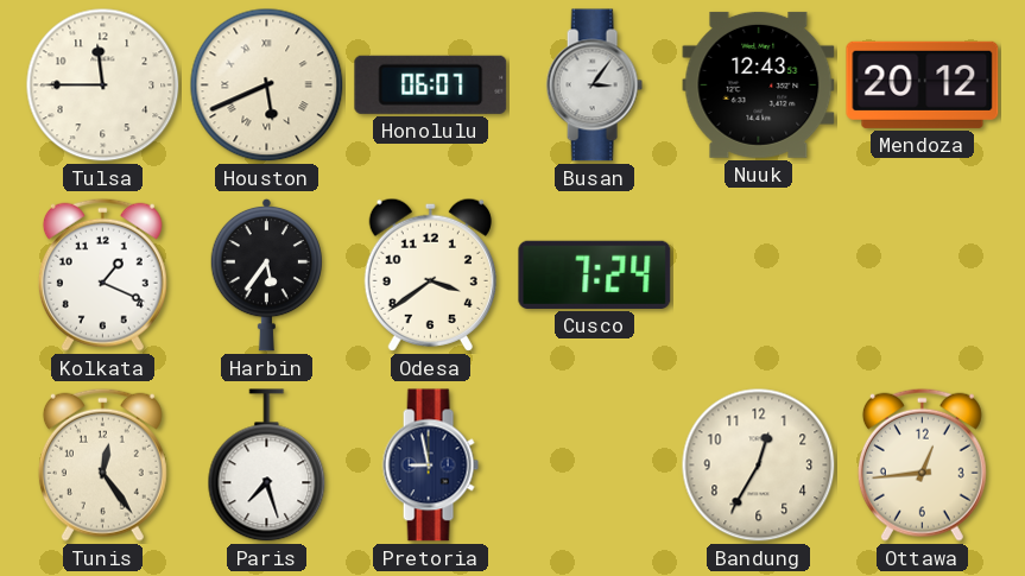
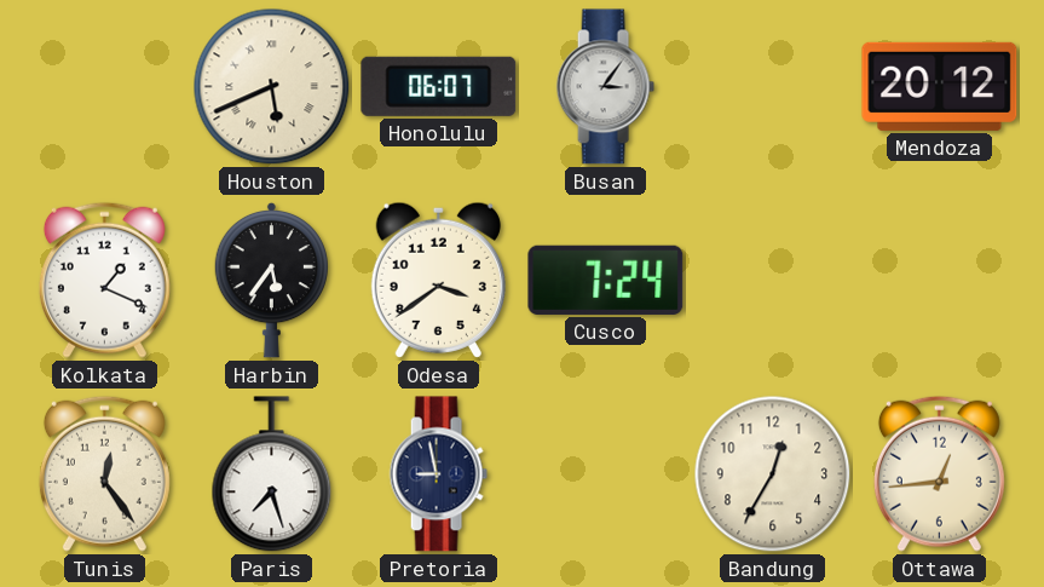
Tulsa: 11:45 -> none
Nuuk: 12:43 -> none
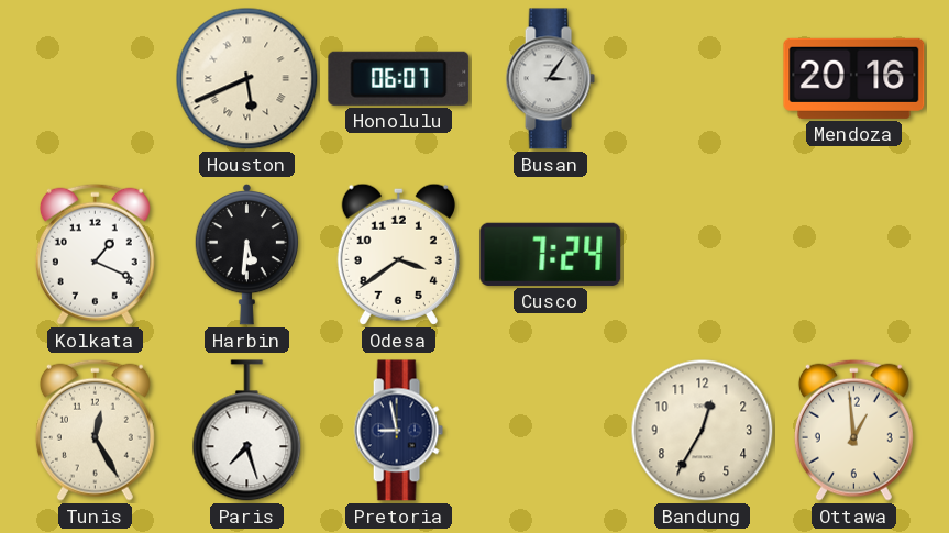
Mendoza: 20:12 -> 20:16
Harbin: 5:36 -> 5:31
Tunis: 12:24 -> 12:25
Ottawa: 12:44 -> 12:59
